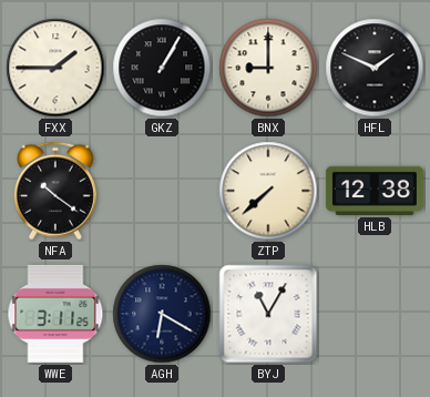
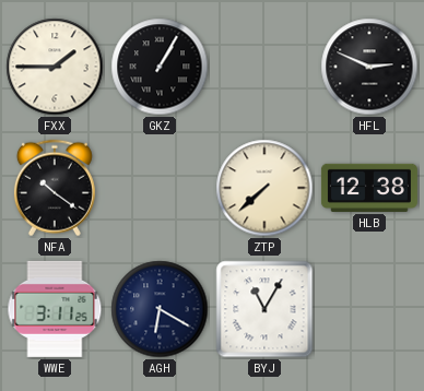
BNX: 9:00 -> none
HFL: 1:49 -> 2:49
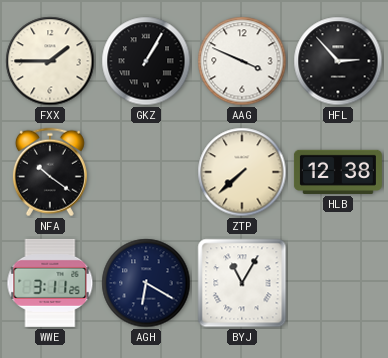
AAG: none -> 3:49
HFL: 2:49 -> 2:53
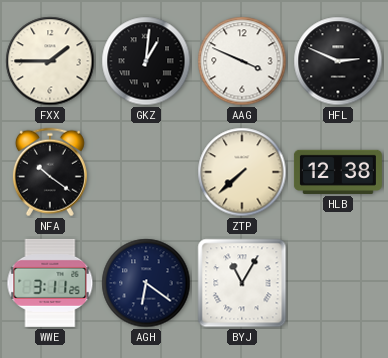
GKZ: 1:05 -> 1:01
HFL: 2:53 -> 2:49
AGH: 6:20 -> 6:21
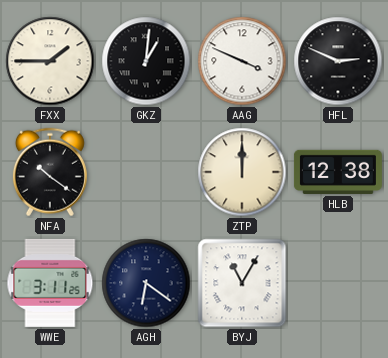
ZTP: 7:38 -> 12:00
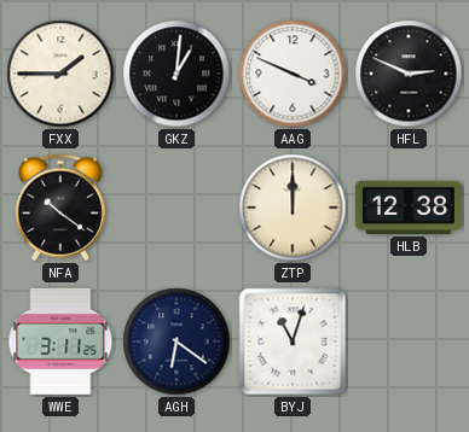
BYJ: 11:05 -> 11:03
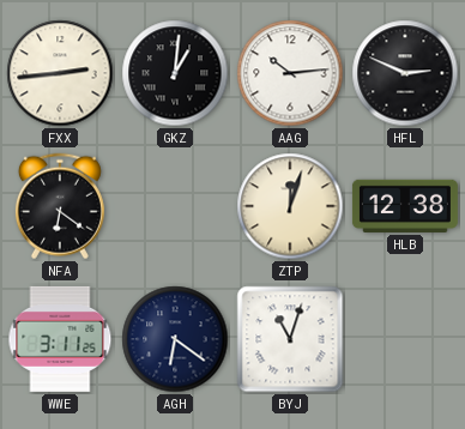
FXX: 1:45 -> 2:44
AAG: 3:49 -> 10:14
NFA: 10:21 -> 6:21
ZTP: 12:00 -> 12:03
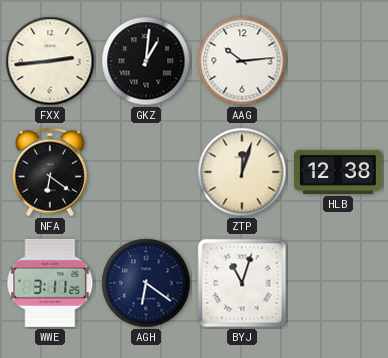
HFL: 2:49 -> none
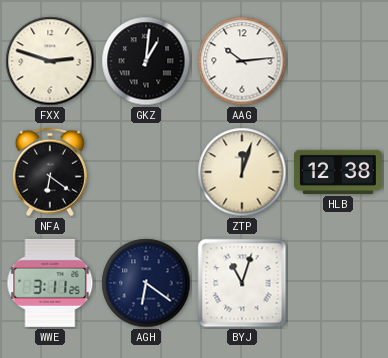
FXX: 2:44 -> 2:48
